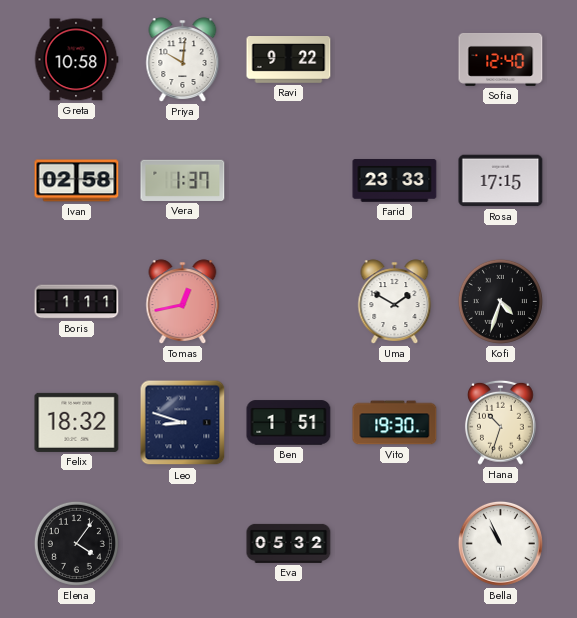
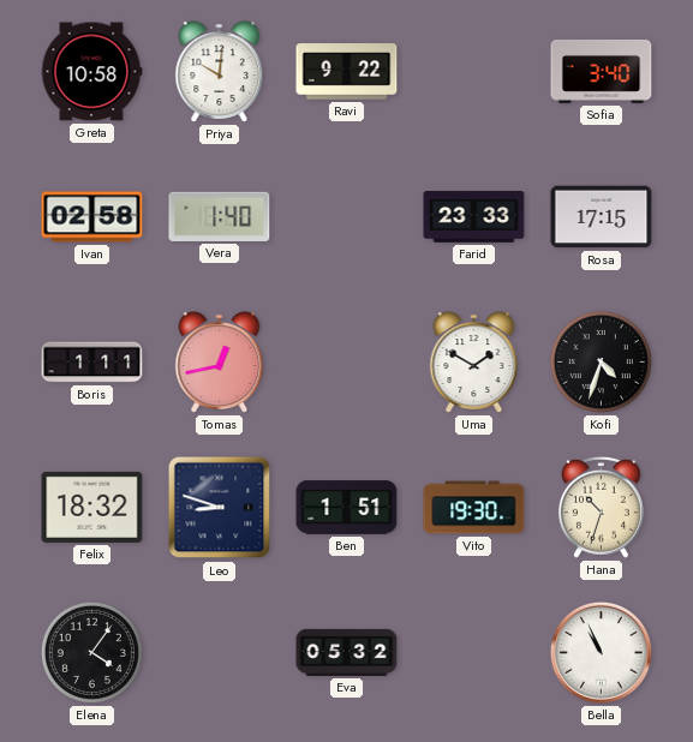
Sofia: 12:40 -> 3:40
Vera: 1:37 -> 1:40
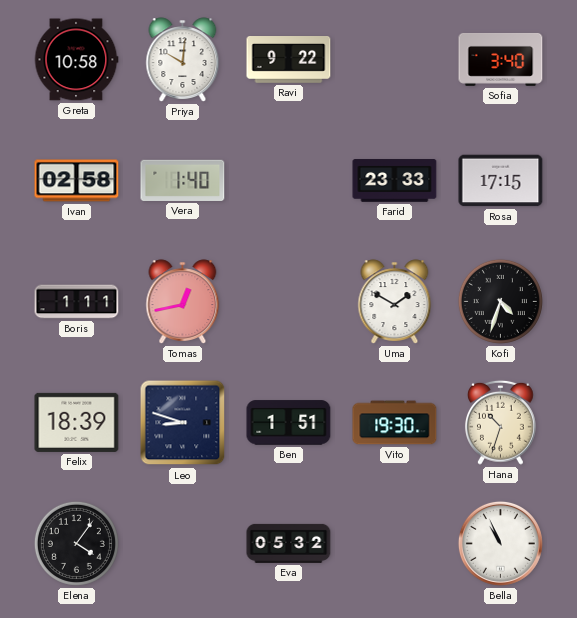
Felix: 18:32 -> 18:39
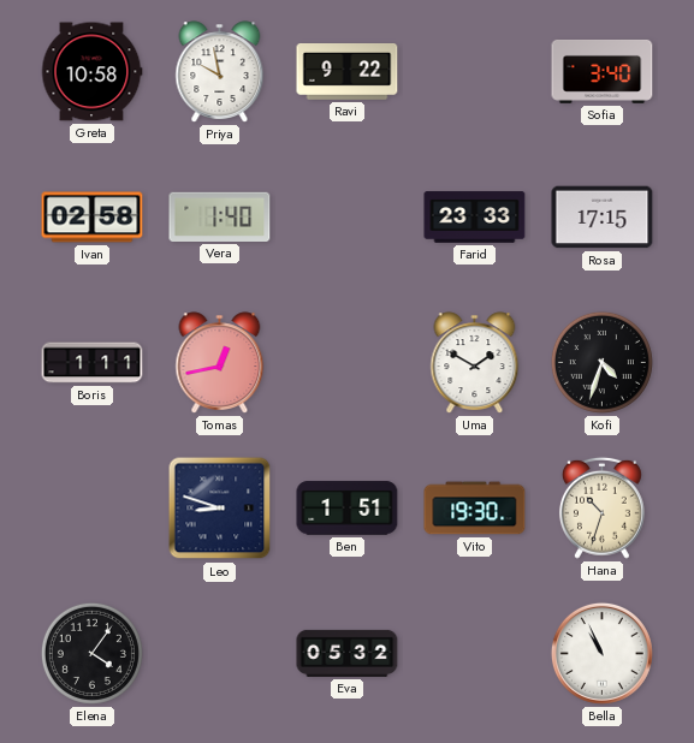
Priya: 10:01 -> 9:58
Felix: 18:39 -> none
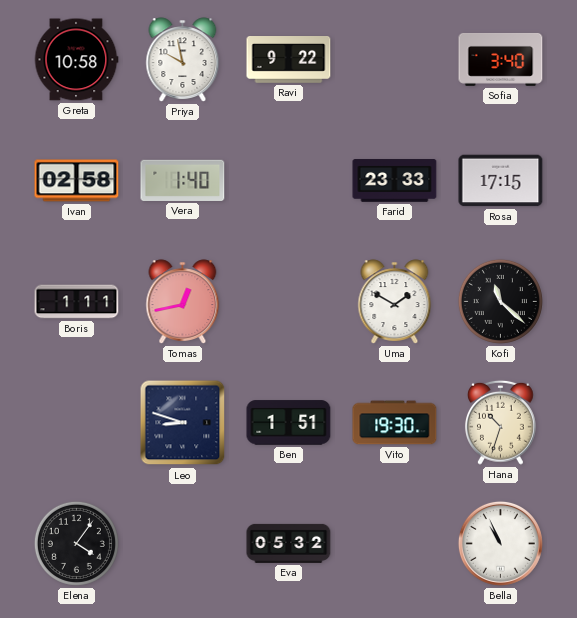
Kofi: 4:33 -> 11:22
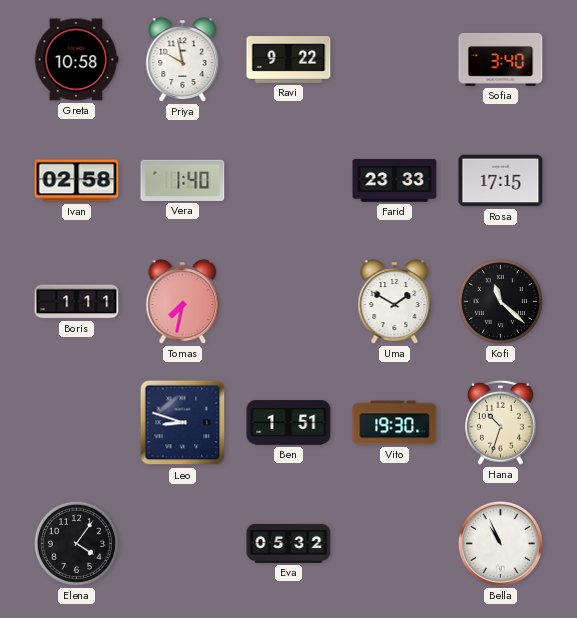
Tomas: 12:43 -> 7:32
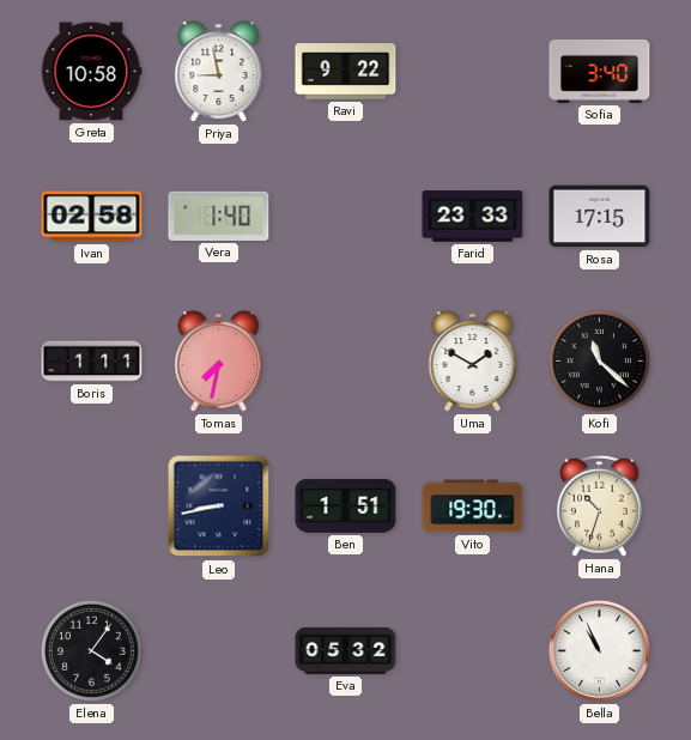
Priya: 9:58 -> 8:58
Leo: 8:48 -> 8:43
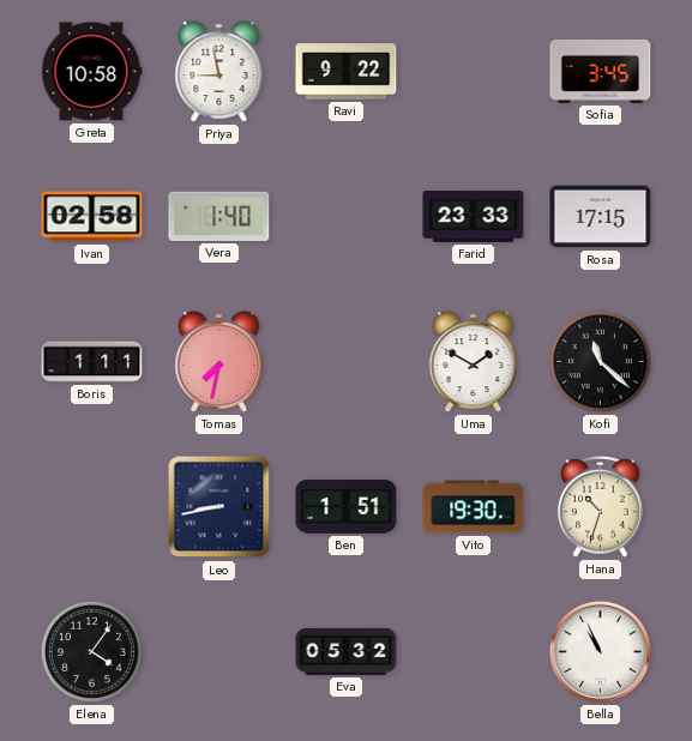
Sofia: 3:40 -> 3:45
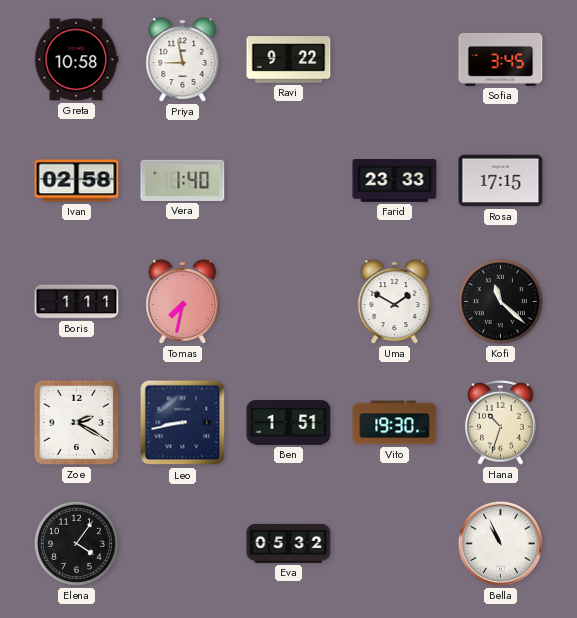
Zoe: none -> 2:20
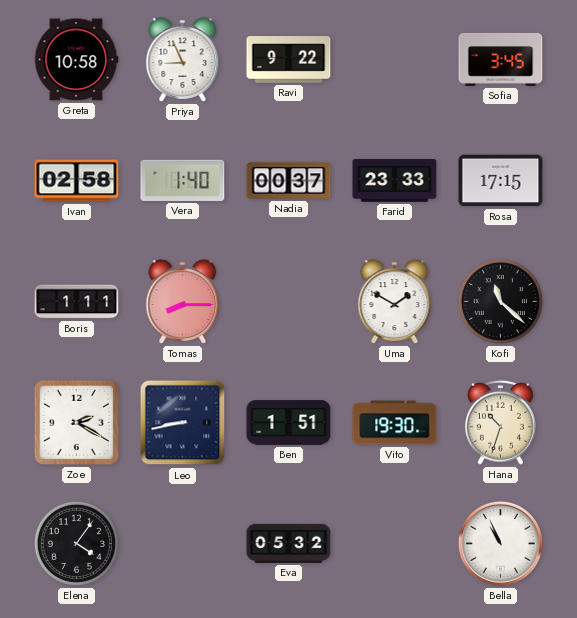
Priya: 8:58 -> 8:56
Nadia: none -> 00:37
Tomas: 7:32 -> 8:15
